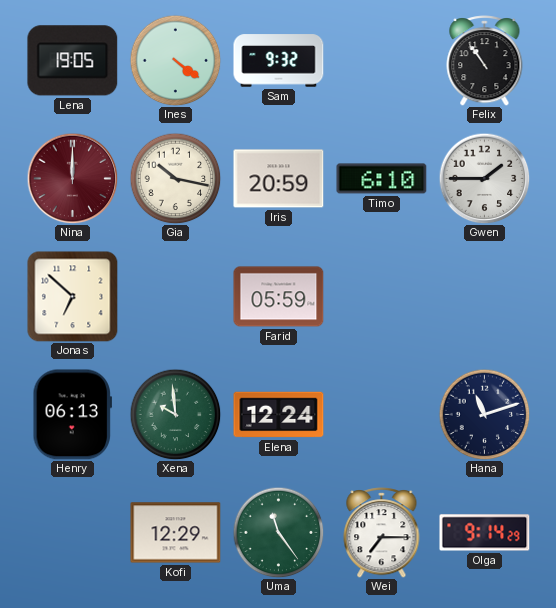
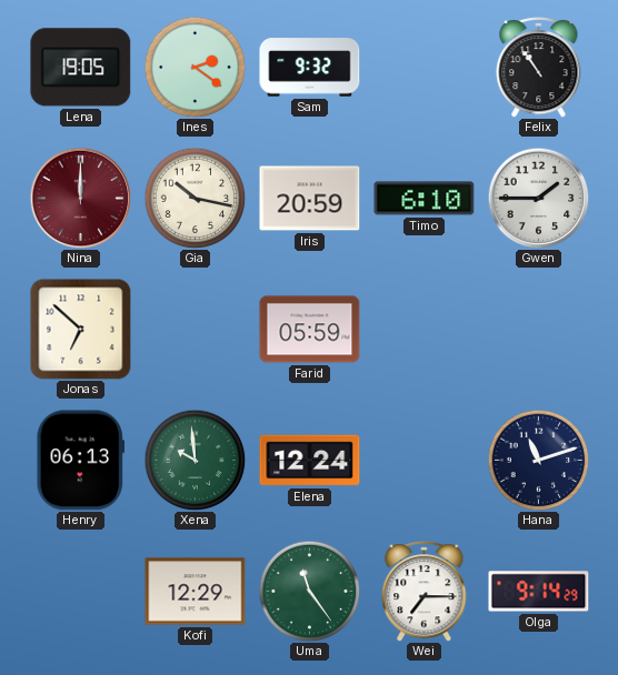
Ines: 4:21 -> 2:21
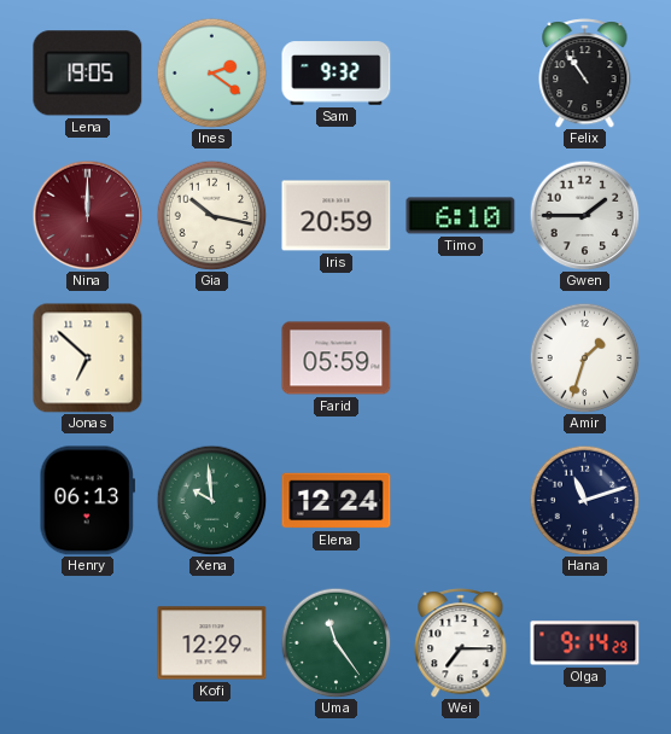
Amir: none -> 1:33
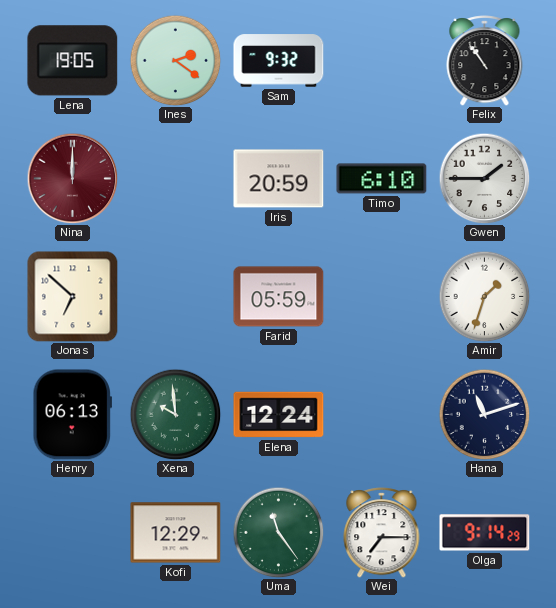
Gia: 10:17 -> none
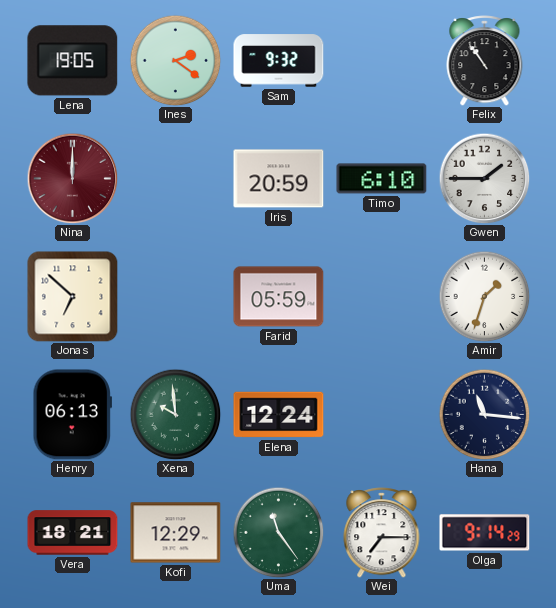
Hana: 11:12 -> 11:16
Vera: none -> 18:21
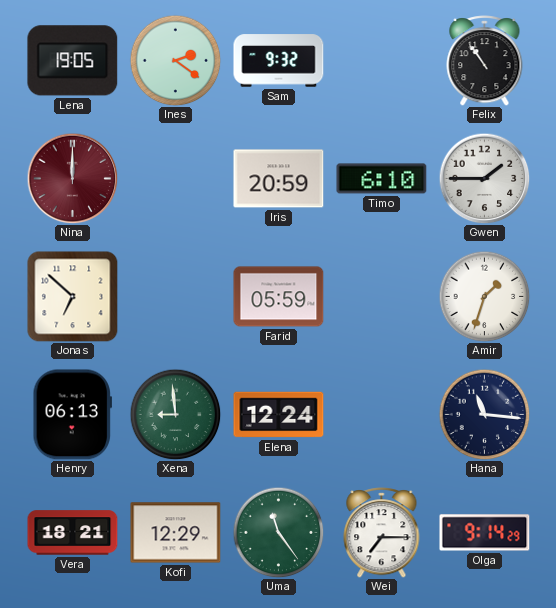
Xena: 9:59 -> 8:59
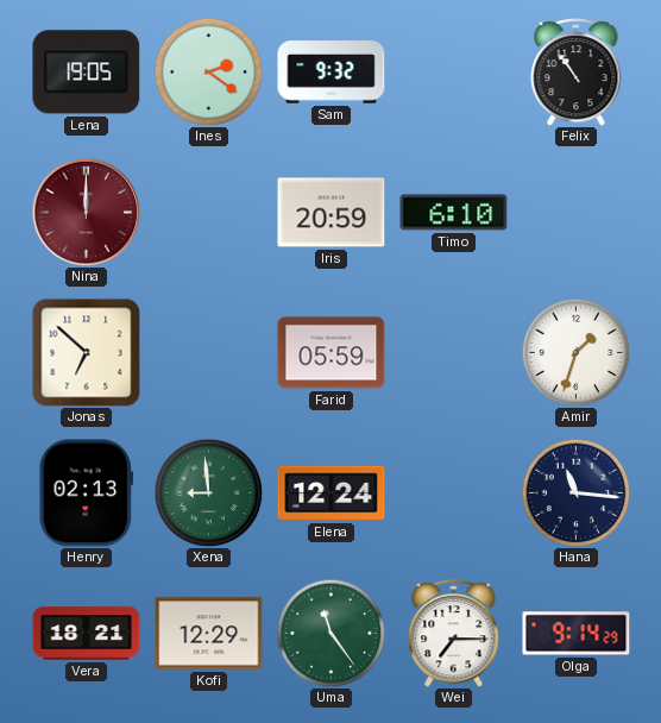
Gwen: 1:45 -> none
Henry: 06:13 -> 02:13
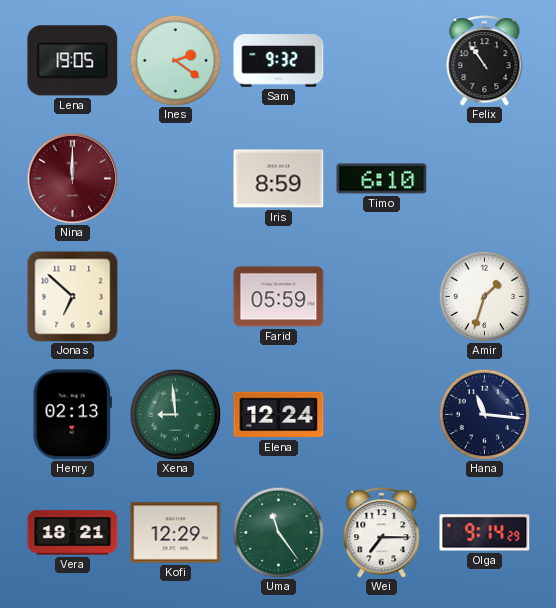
Iris: 20:59 -> 8:59
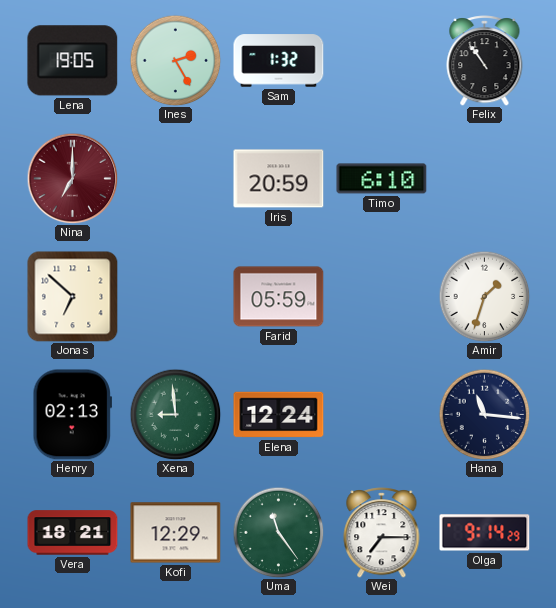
Ines: 2:21 -> 2:25
Sam: 9:32 -> 1:32
Nina: 12:00 -> 7:00
Iris: 8:59 -> 20:59
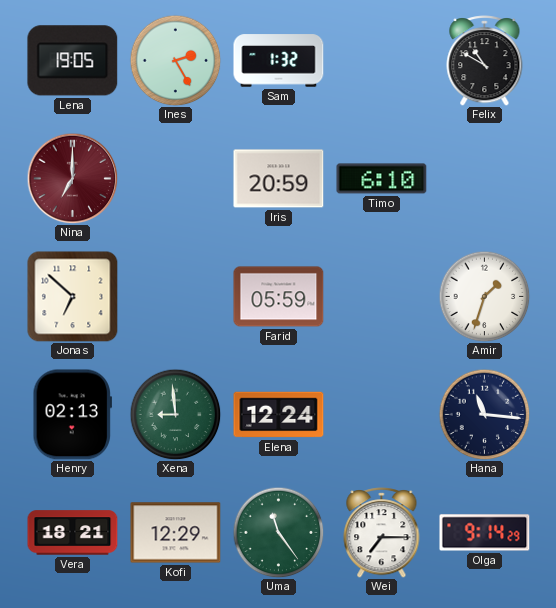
Felix: 10:54 -> 10:50
